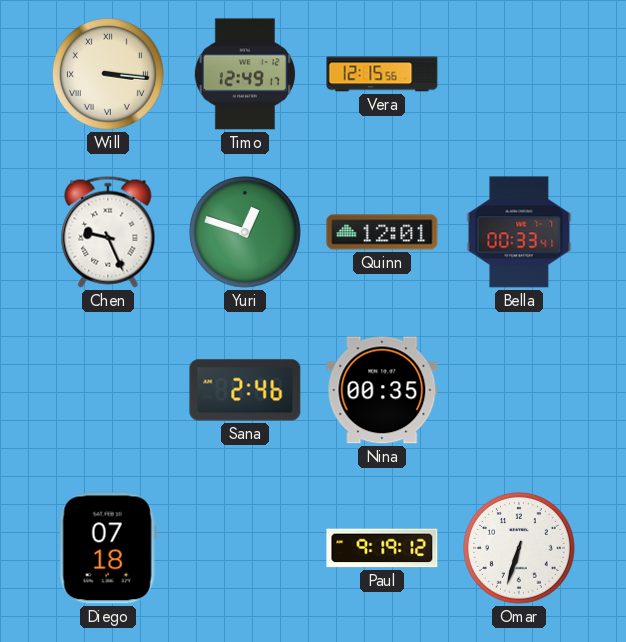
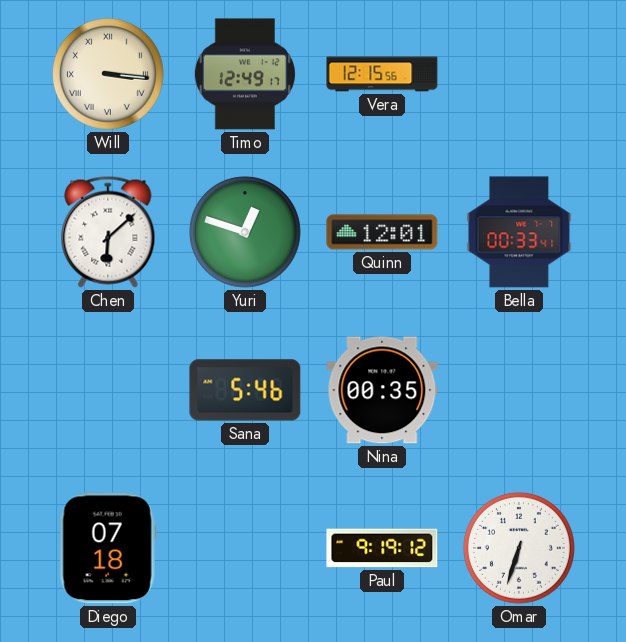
Chen: 9:26 -> 6:08
Sana: 2:46 -> 5:46
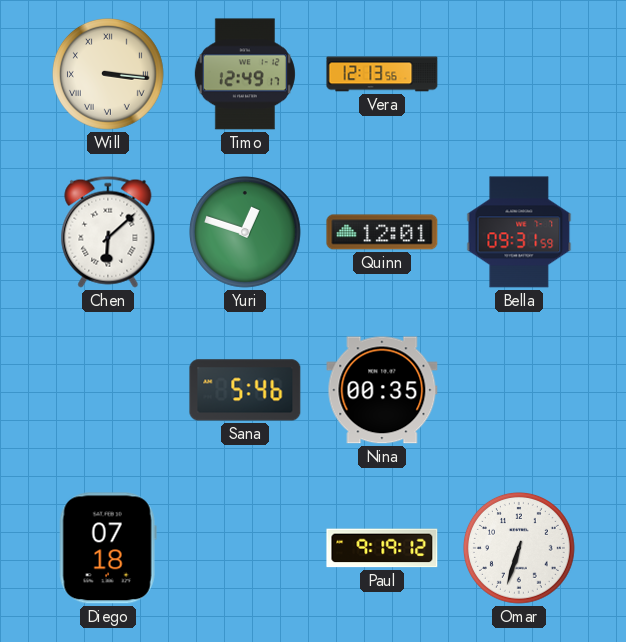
Vera: 12:15 -> 12:13
Bella: 00:33 -> 09:31
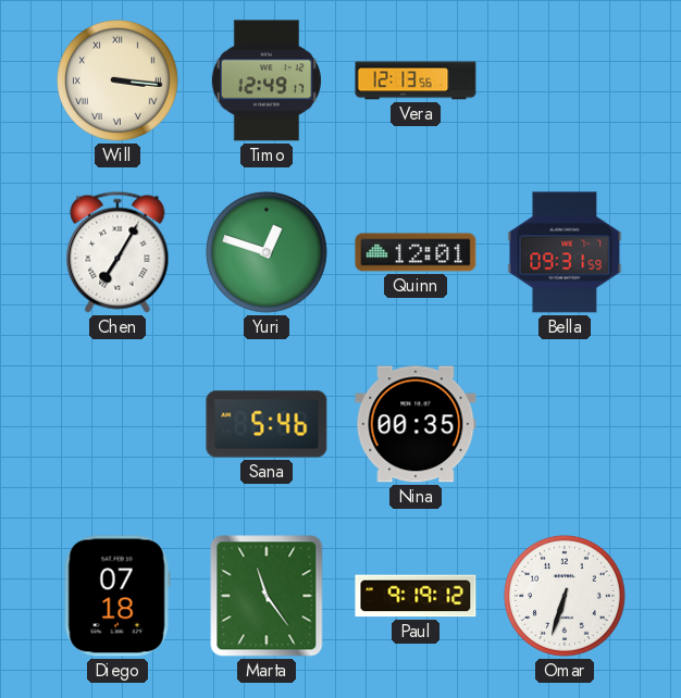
Chen: 6:08 -> 7:05
Marta: none -> 11:24
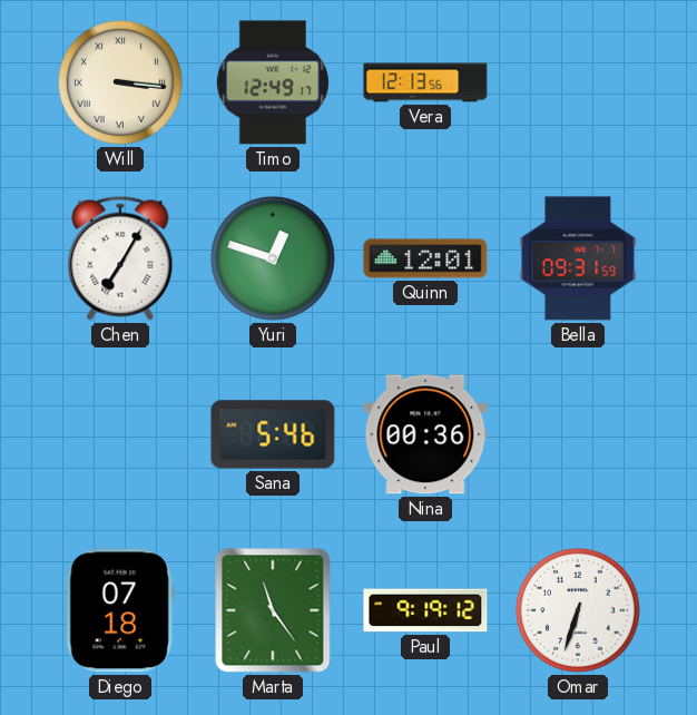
Nina: 00:35 -> 00:36
